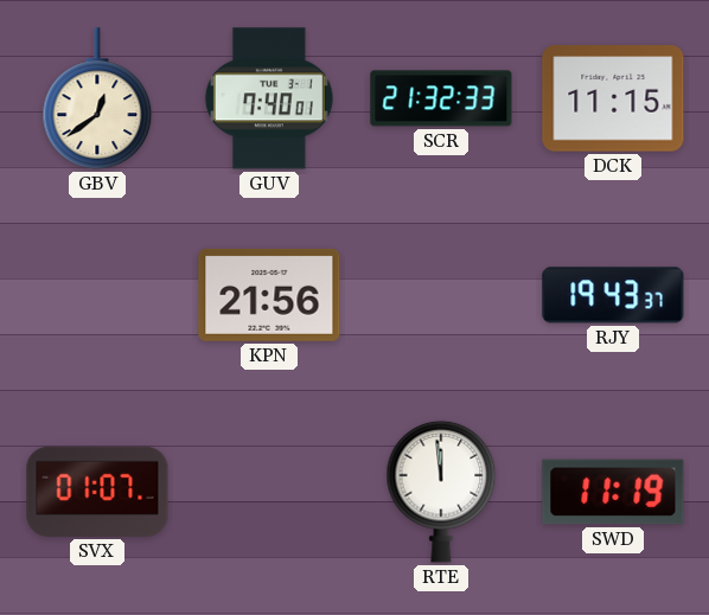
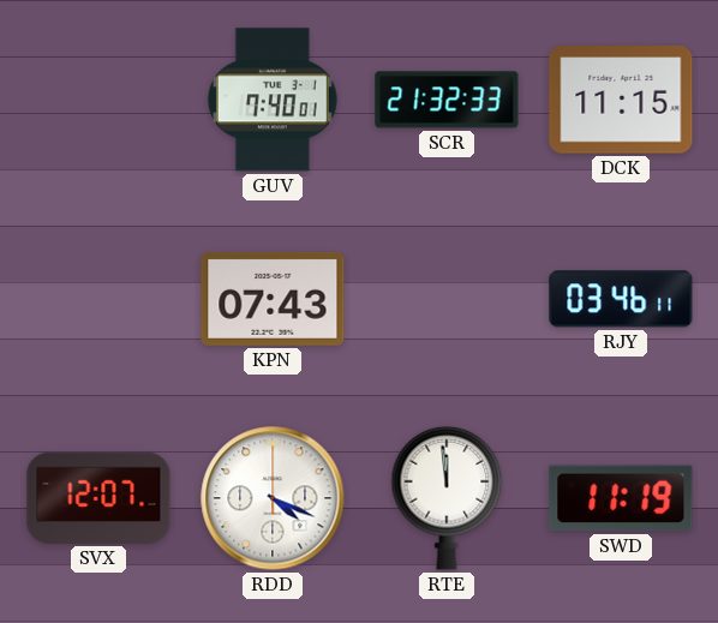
GBV: 12:39 -> none
KPN: 21:56 -> 07:43
RJY: 19:43 -> 03:46
SVX: 01:07 -> 12:07
RDD: none -> 4:19
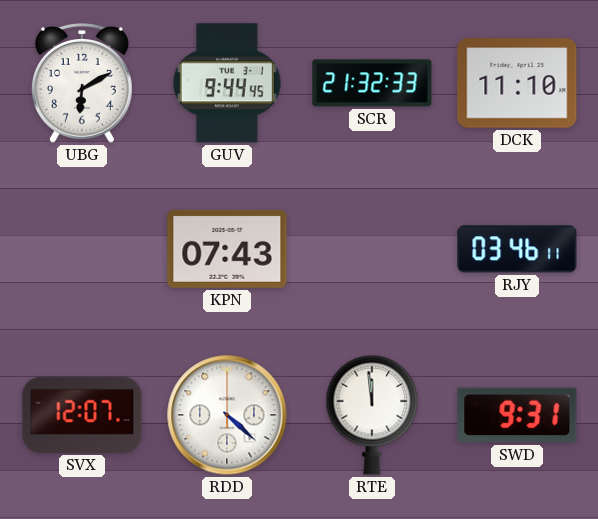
UBG: none -> 6:10
GUV: 7:40 -> 9:44
DCK: 11:15 -> 11:10
RDD: 4:19 -> 4:22
SWD: 11:19 -> 9:31
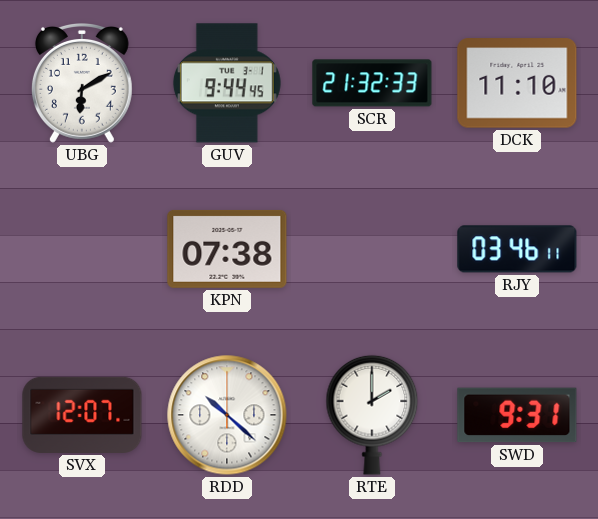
KPN: 07:43 -> 07:38
RDD: 4:22 -> 10:22
RTE: 11:59 -> 2:00
